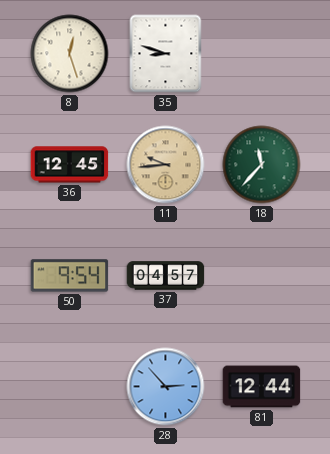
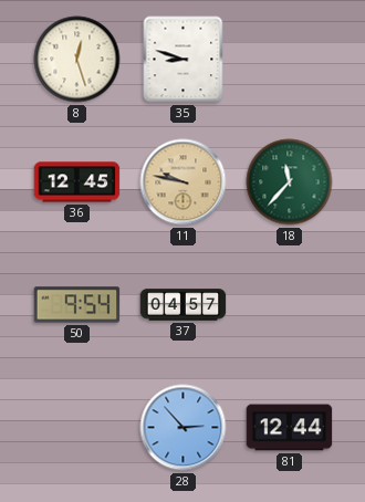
11: 9:44 -> 9:47
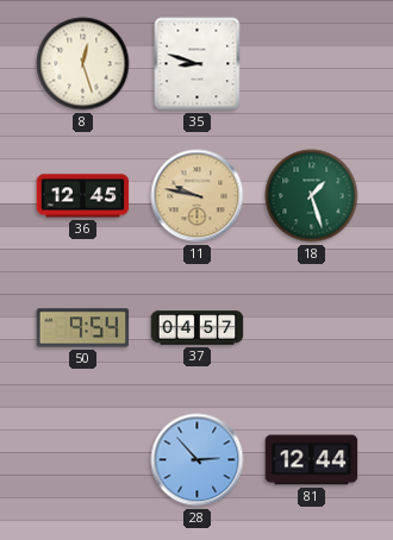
18: 11:37 -> 1:27
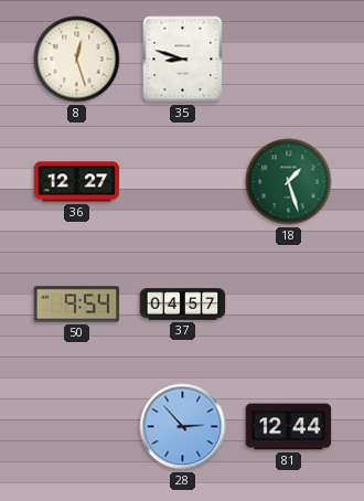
36: 12:45 -> 12:27
11: 9:47 -> none
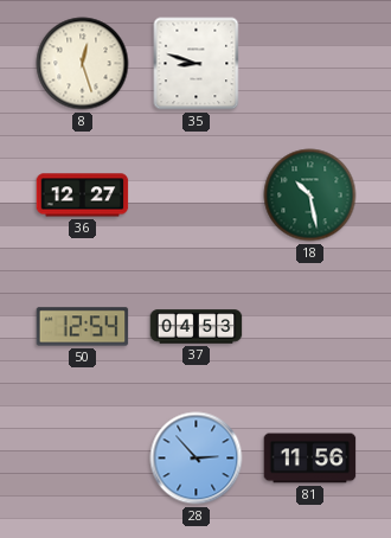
18: 1:27 -> 10:28
50: 9:54 -> 12:54
37: 04:57 -> 04:53
81: 12:44 -> 11:56
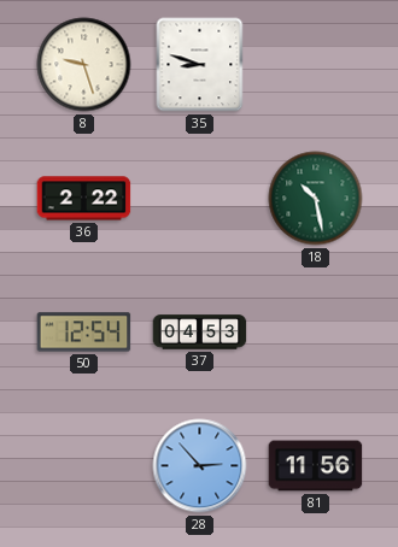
8: 12:27 -> 9:27
36: 12:27 -> 2:22
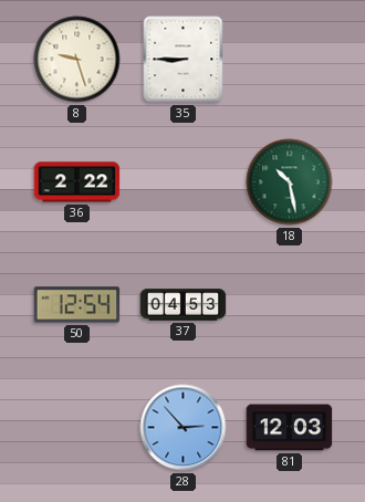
35: 8:48 -> 8:45
81: 11:56 -> 12:03
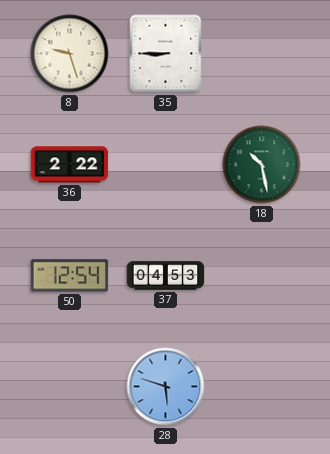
28: 2:53 -> 5:48
81: 12:03 -> none
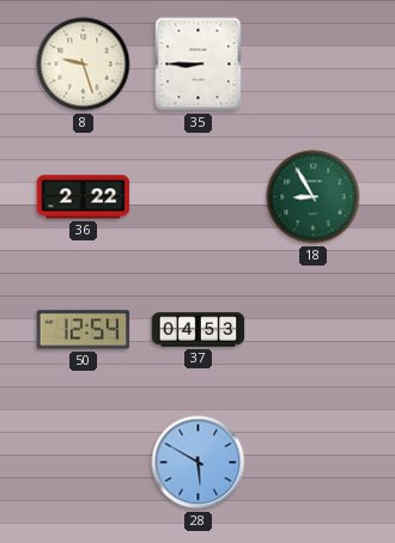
18: 10:28 -> 8:55
28: 5:48 -> 5:50
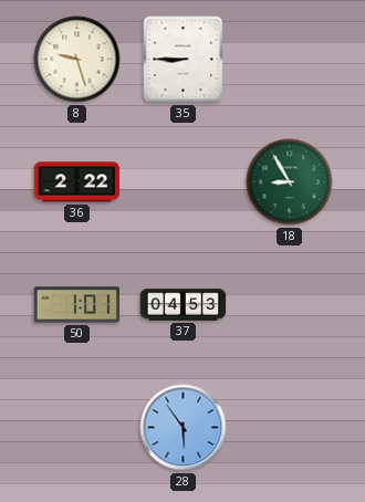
50: 12:54 -> 1:01
28: 5:50 -> 5:54
